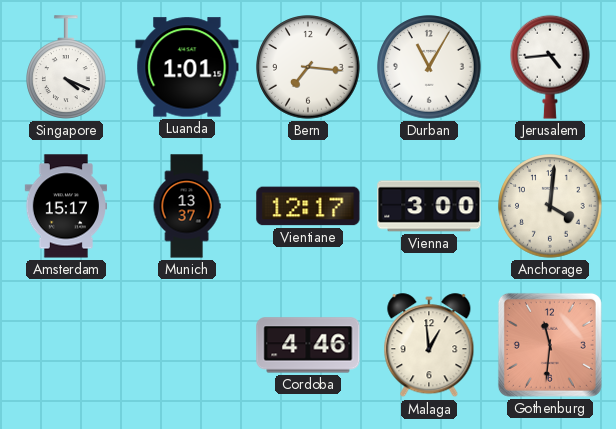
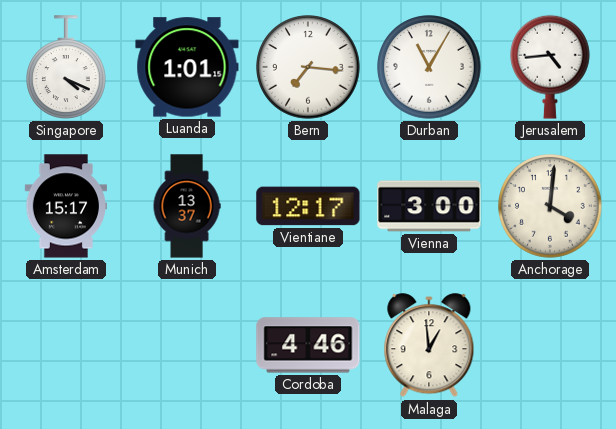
Gothenburg: 11:31 -> none
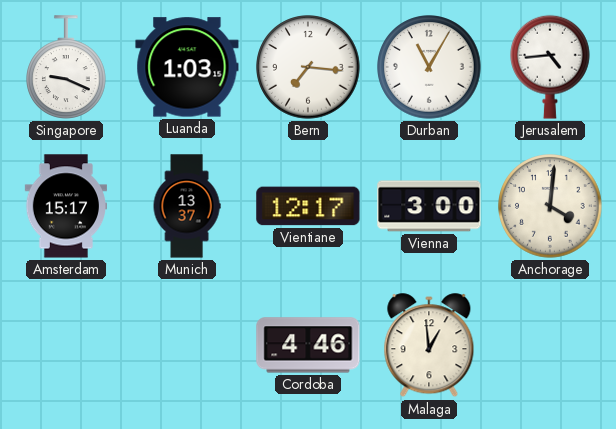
Singapore: 4:19 -> 9:19
Luanda: 1:01 -> 1:03
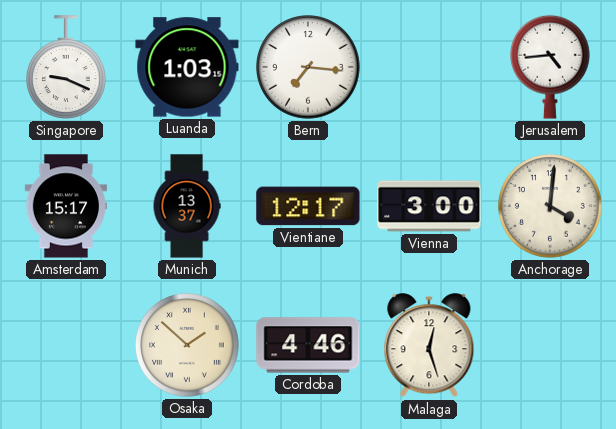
Durban: 11:05 -> none
Osaka: none -> 1:52
Malaga: 12:59 -> 12:27
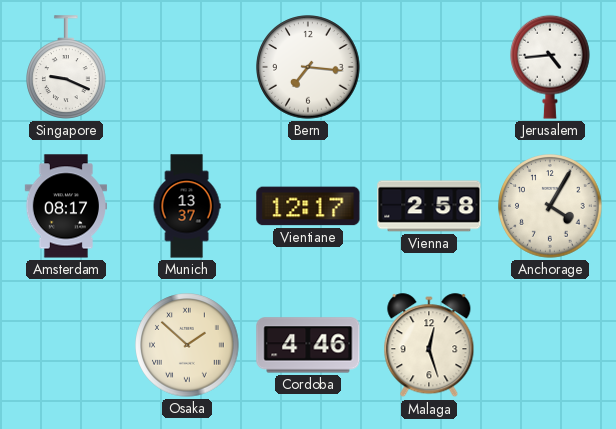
Luanda: 1:03 -> none
Amsterdam: 15:17 -> 08:17
Vienna: 3:00 -> 2:58
Anchorage: 4:01 -> 4:05
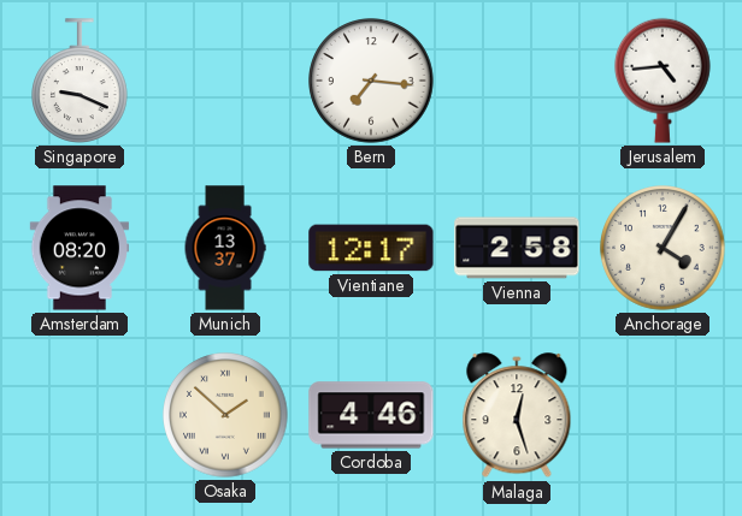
Amsterdam: 08:17 -> 08:20
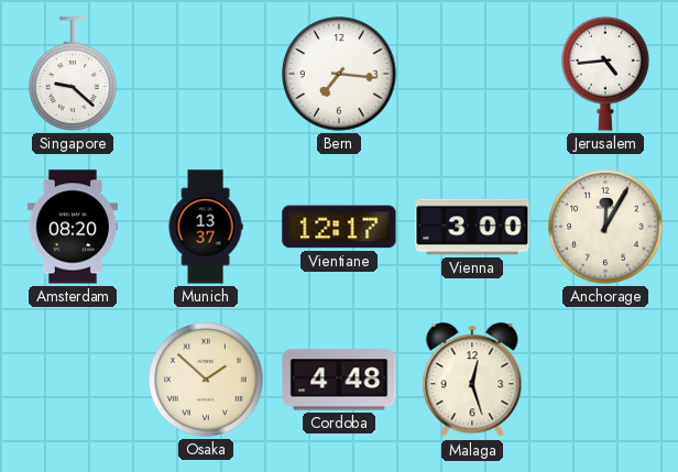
Singapore: 9:19 -> 9:22
Vienna: 2:58 -> 3:00
Anchorage: 4:05 -> 12:05
Cordoba: 4:46 -> 4:48
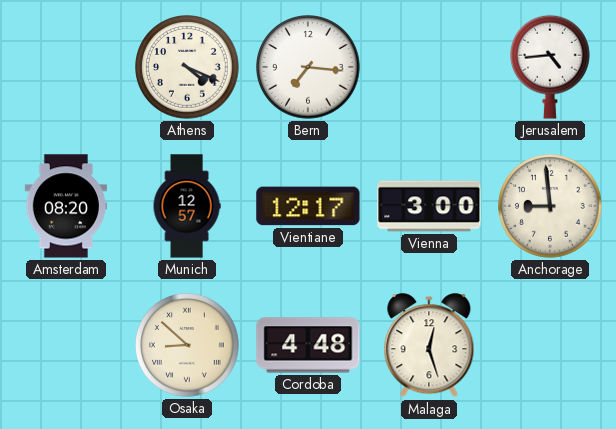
Singapore: 9:22 -> none
Athens: none -> 4:19
Munich: 13:37 -> 12:57
Anchorage: 12:05 -> 8:59
Osaka: 1:52 -> 8:52
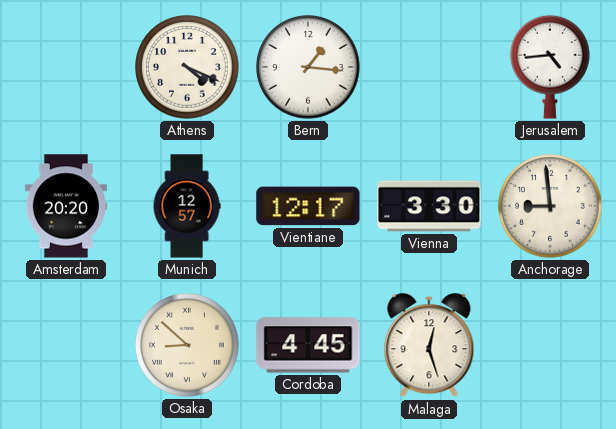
Bern: 7:16 -> 1:16
Amsterdam: 08:20 -> 20:20
Vienna: 3:00 -> 3:30
Cordoba: 4:48 -> 4:45
